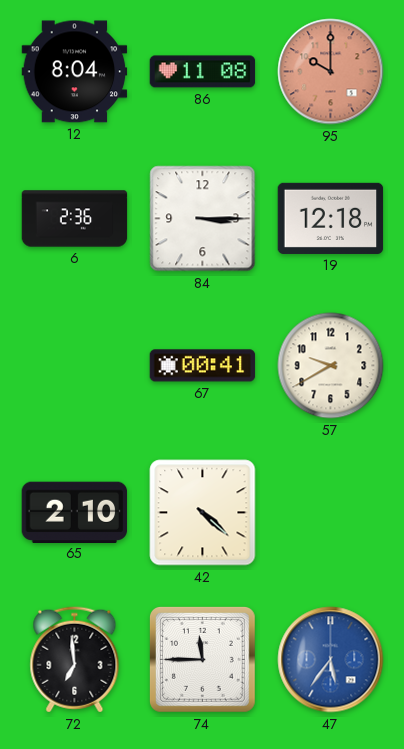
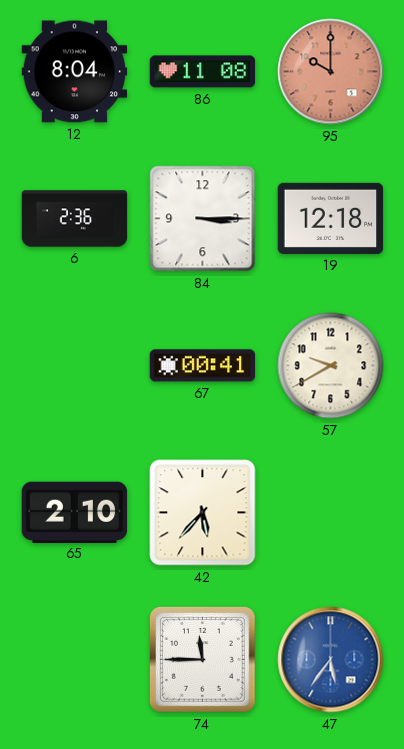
42: 4:22 -> 5:37
72: 6:59 -> none
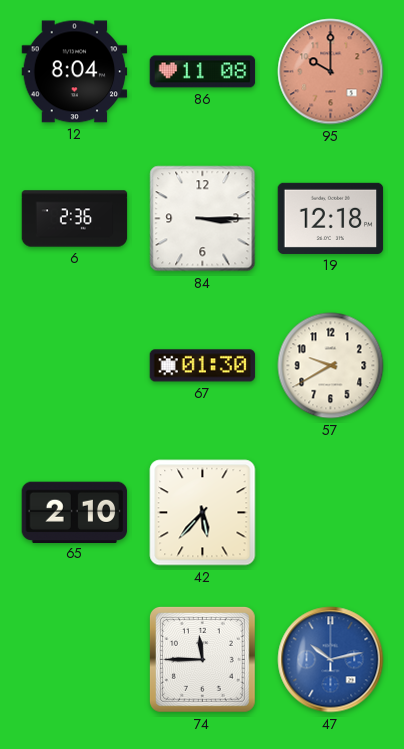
67: 00:41 -> 01:30
47: 5:36 -> 10:13
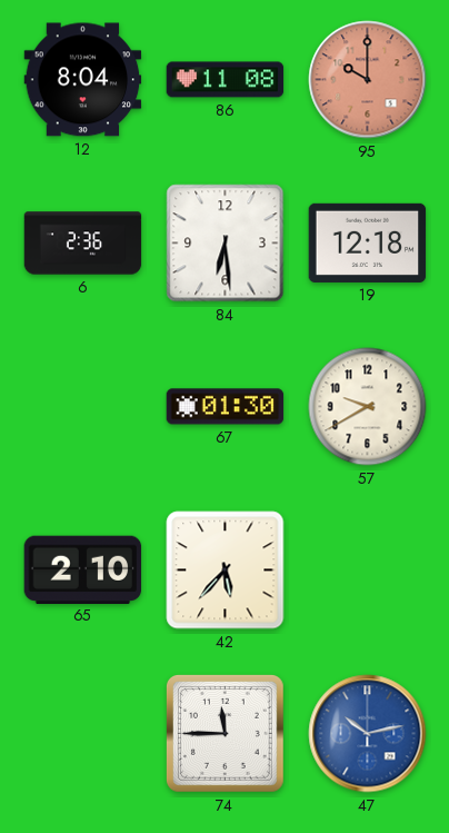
84: 3:15 -> 6:29
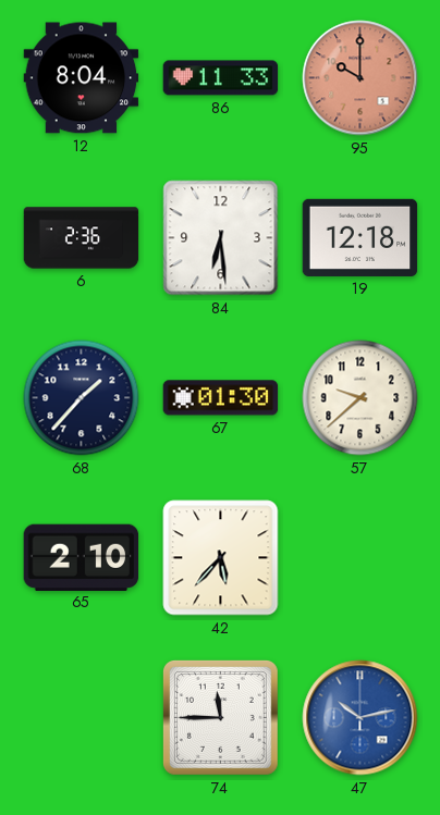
86: 11:08 -> 11:33
68: none -> 1:37
57: 9:40 -> 9:38
